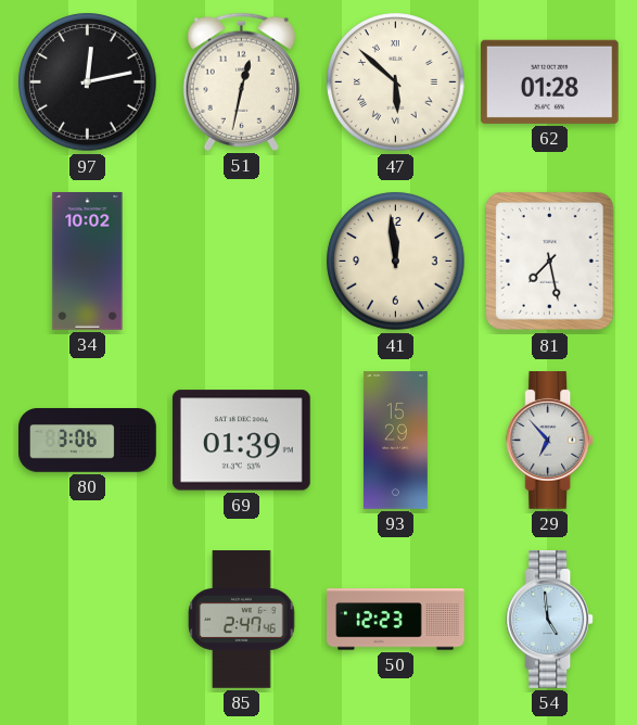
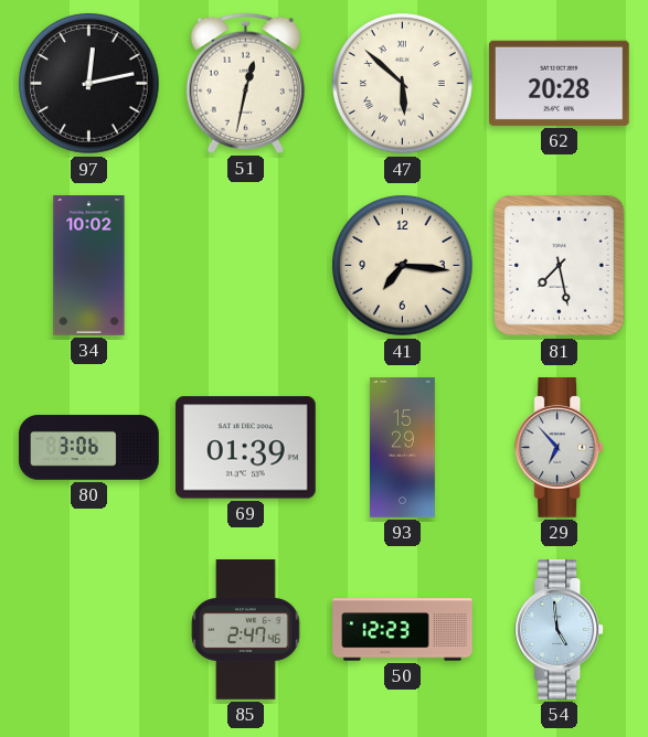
62: 01:28 -> 20:28
41: 11:59 -> 7:16
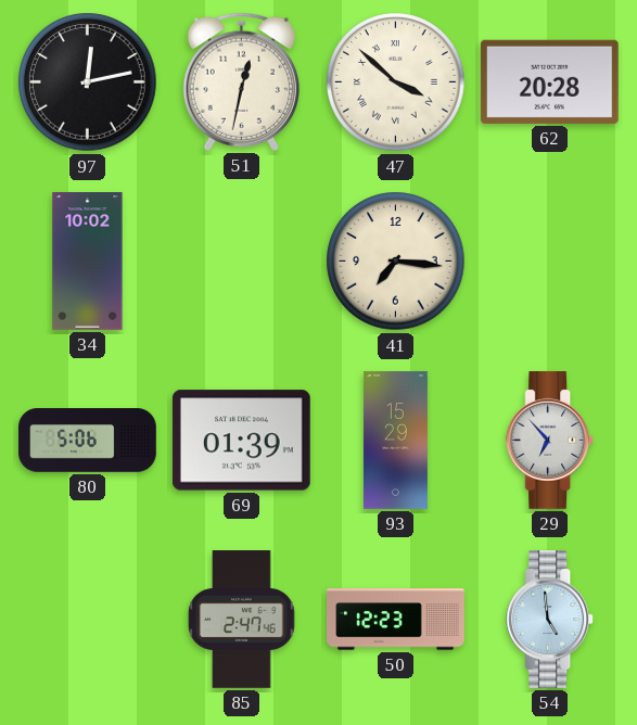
47: 5:52 -> 3:52
81: 7:28 -> none
80: 3:06 -> 5:06
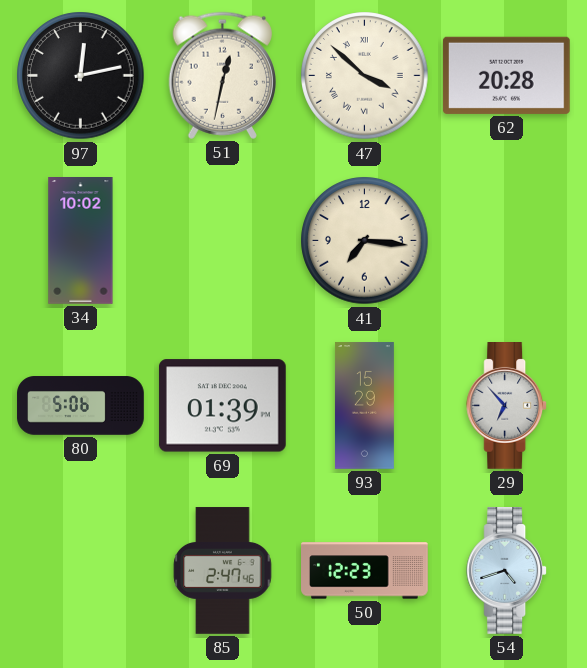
54: 4:59 -> 4:42
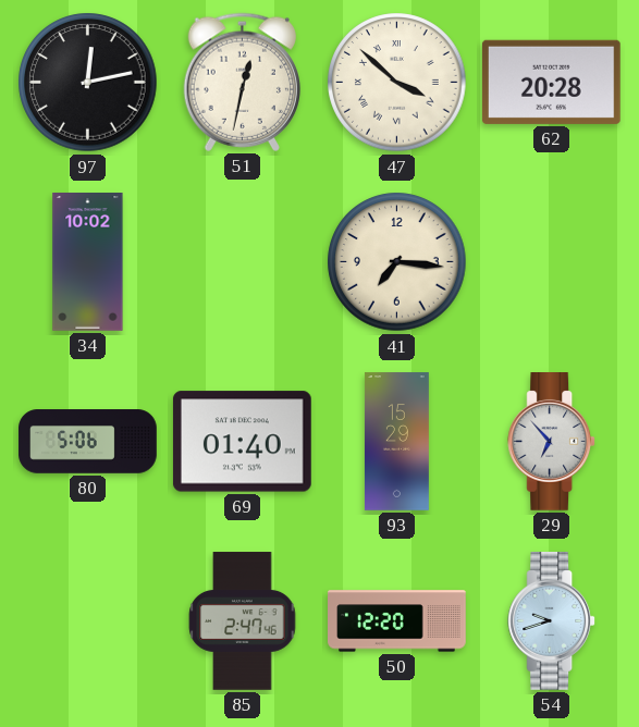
69: 01:39 -> 01:40
50: 12:23 -> 12:20
54: 4:42 -> 9:42
